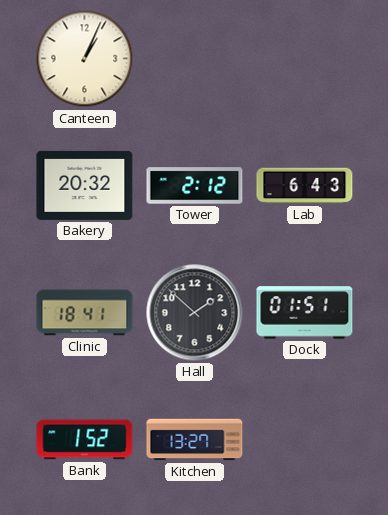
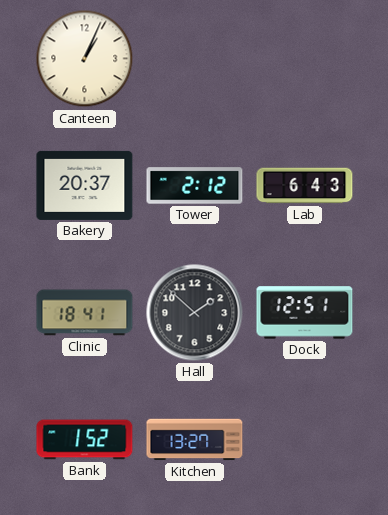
Bakery: 20:32 -> 20:37
Dock: 01:51 -> 12:51
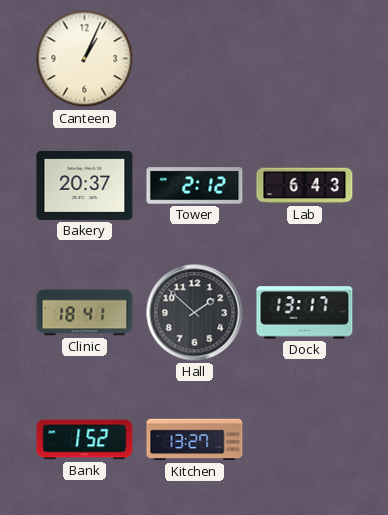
Dock: 12:51 -> 13:17
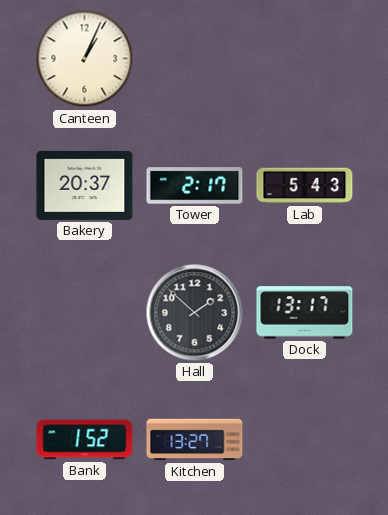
Tower: 2:12 -> 2:17
Lab: 6:43 -> 5:43
Clinic: 18:41 -> none
